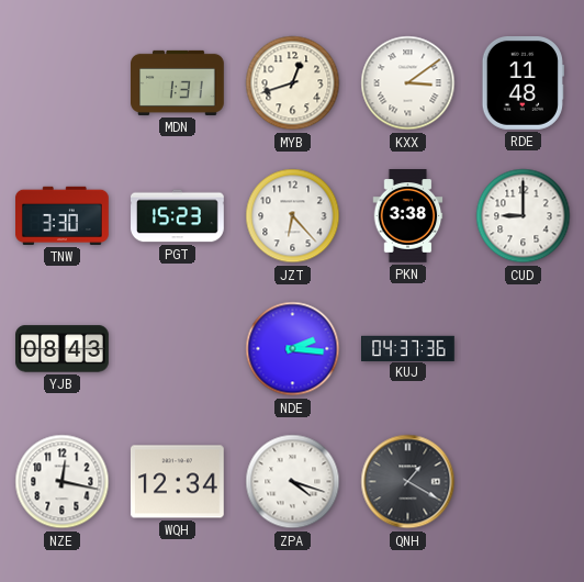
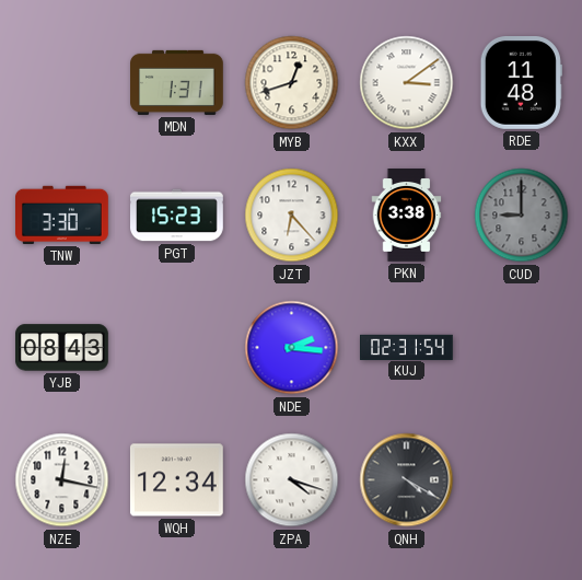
CUD dial: white -> grey
KUJ: 04:37 -> 02:31
QNH: 1:20 -> 4:20
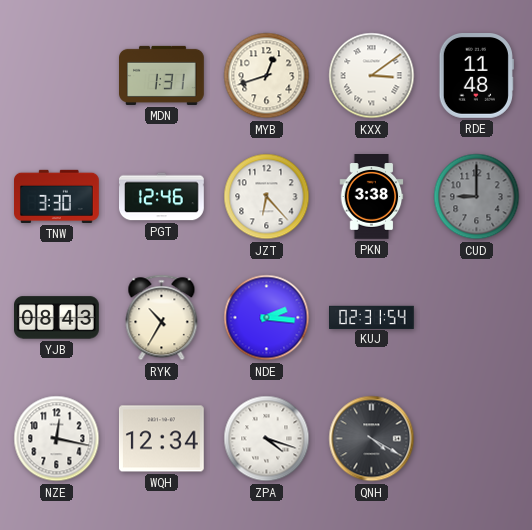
PGT: 15:23 -> 12:46
RYK: none -> 10:35
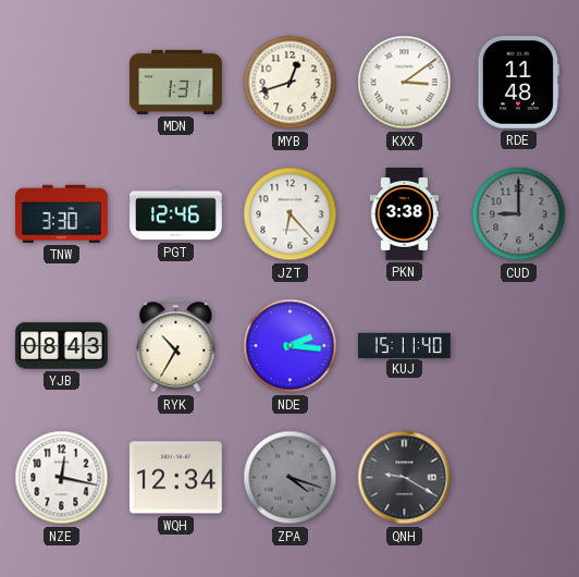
KUJ: 02:31 -> 15:11
ZPA dial: white -> grey
QNH: 4:20 -> 9:20
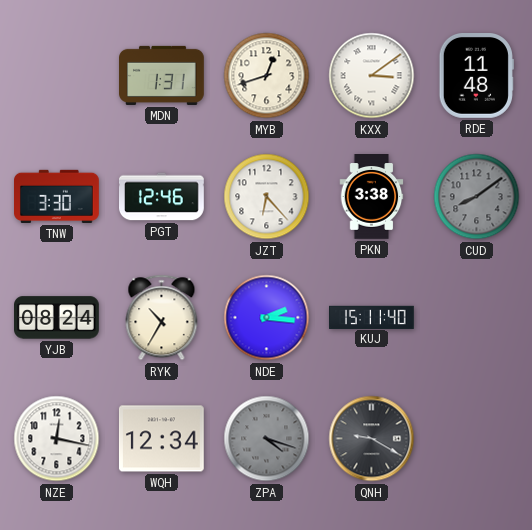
CUD: 9:00 -> 8:09
YJB: 08:43 -> 08:24
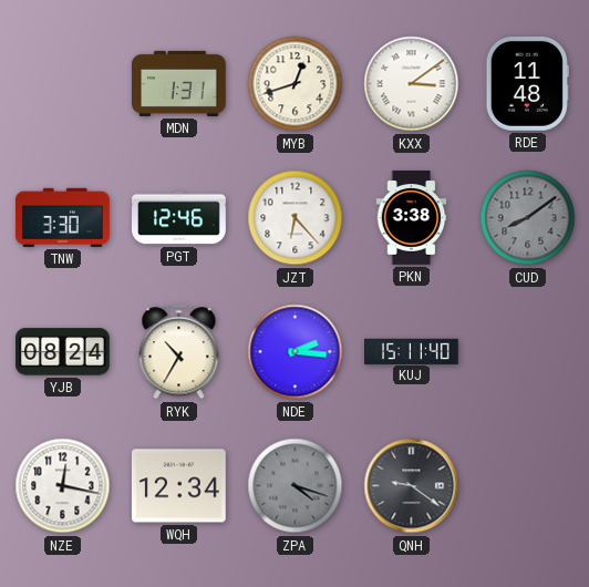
QNH: 9:20 -> 9:21
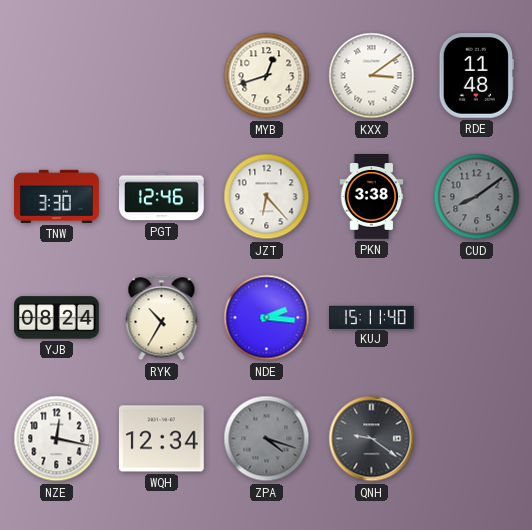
MDN: 1:31 -> none
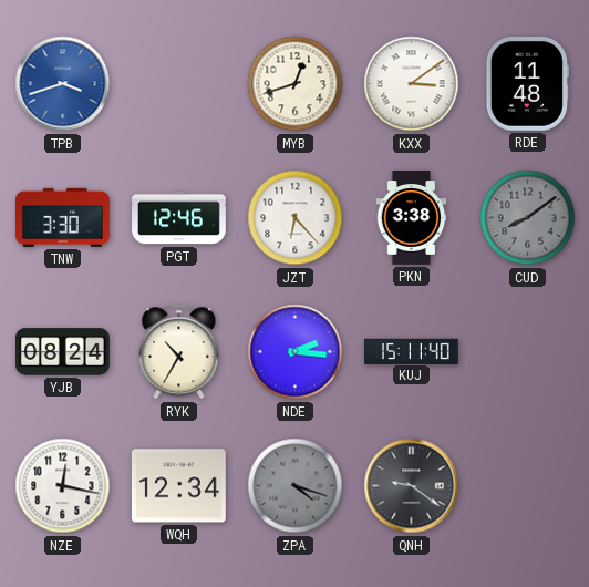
TPB: none -> 3:42
